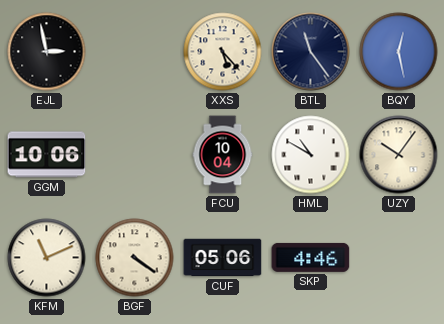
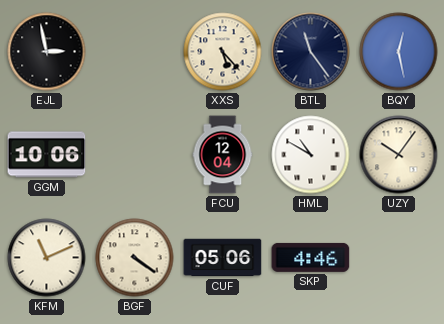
FCU: 10:04 -> 12:04
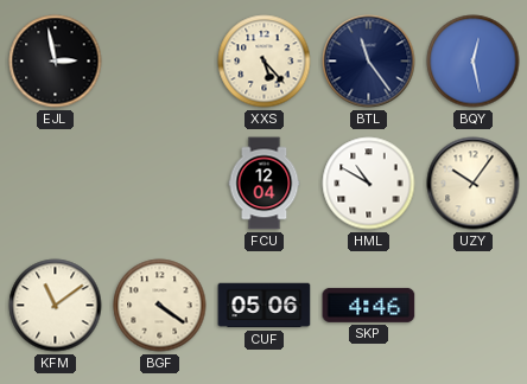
GGM: 10:06 -> none
KFM: 11:11 -> 11:09
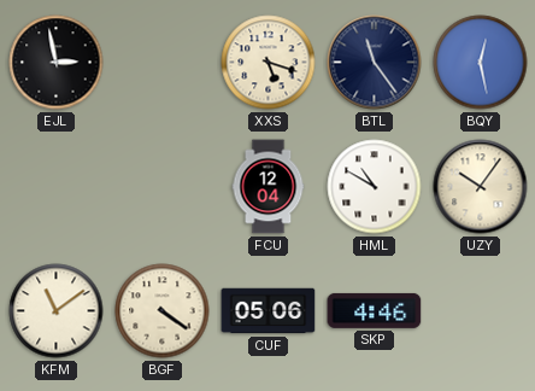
XXS: 5:23 -> 5:18
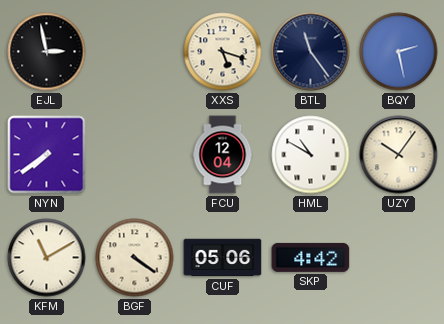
BQY: 12:28 -> 2:28
NYN: none -> 7:39
KFM: 11:09 -> 11:10
SKP: 4:46 -> 4:42
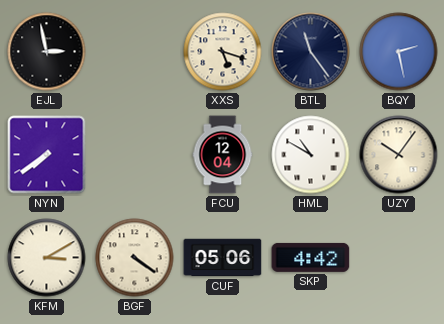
KFM: 11:10 -> 3:10
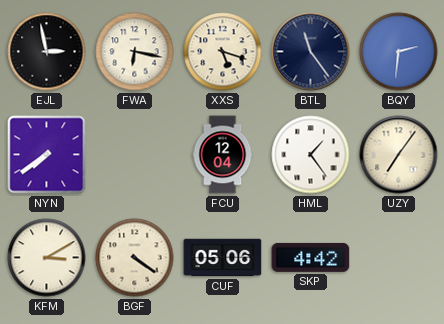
FWA: none -> 6:17
BQY: 2:28 -> 2:31
HML: 10:50 -> 1:24
UZY: 10:06 -> 7:06
